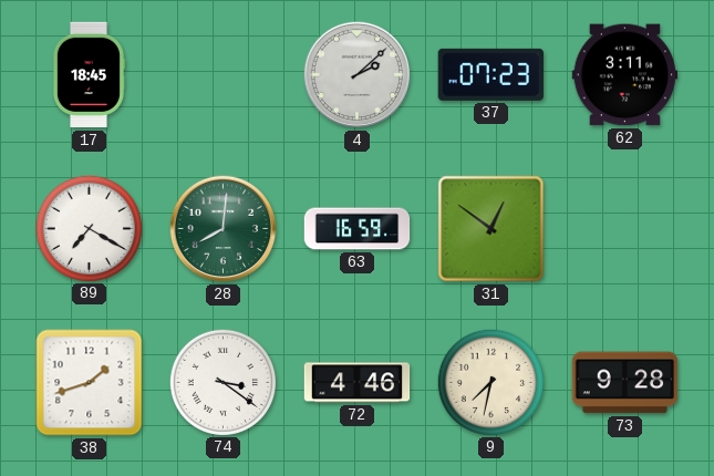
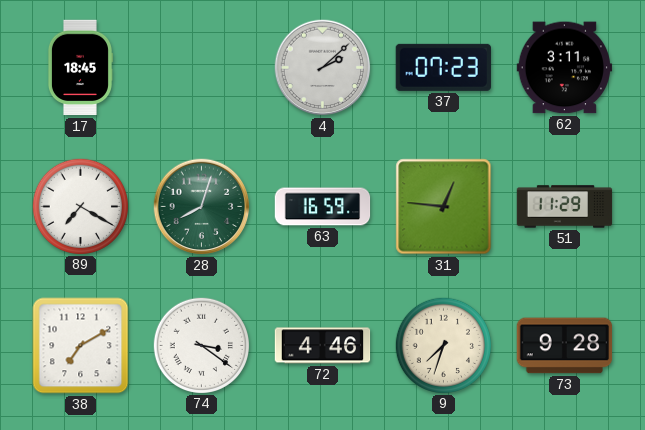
28: 8:01 -> 8:03
31: 12:51 -> 12:46
51: none -> 11:29
38: 1:42 -> 7:10
9: 7:32 -> 7:33
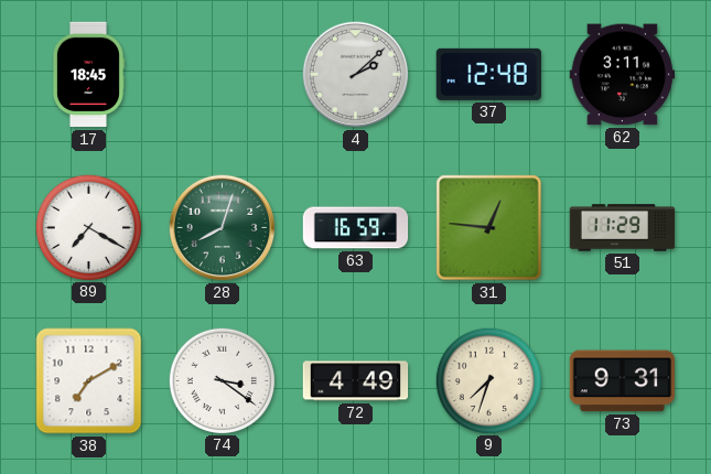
37: 07:23 -> 12:48
72: 4:46 -> 4:49
73: 9:28 -> 9:31
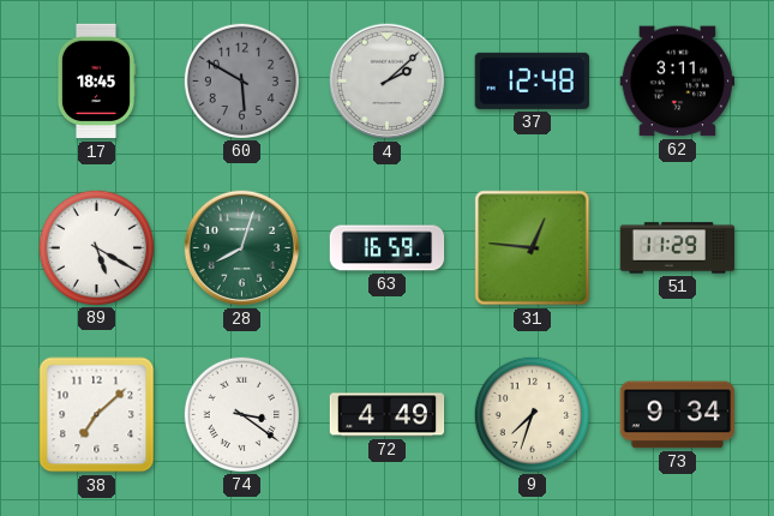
60: none -> 5:50
89: 7:20 -> 5:20
38: 7:10 -> 7:08
73: 9:31 -> 9:34
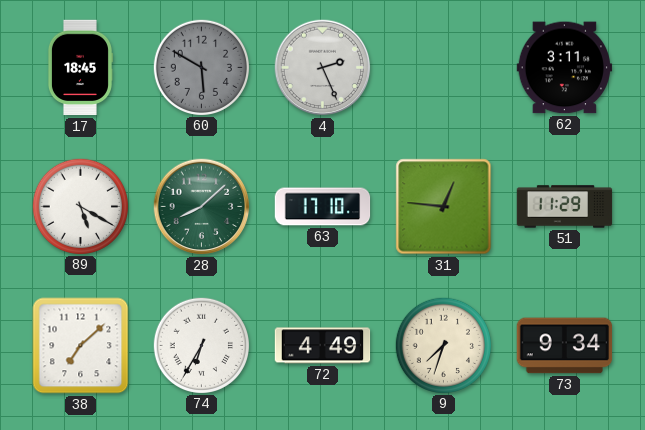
4: 2:08 -> 2:26
37: 12:48 -> none
28: 8:03 -> 8:08
63: 16:59 -> 17:10
74: 3:21 -> 6:35
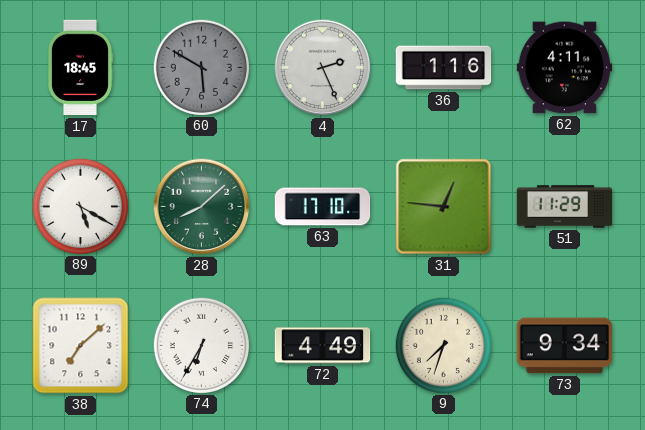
36: none -> 1:16
62: 3:11 -> 4:11
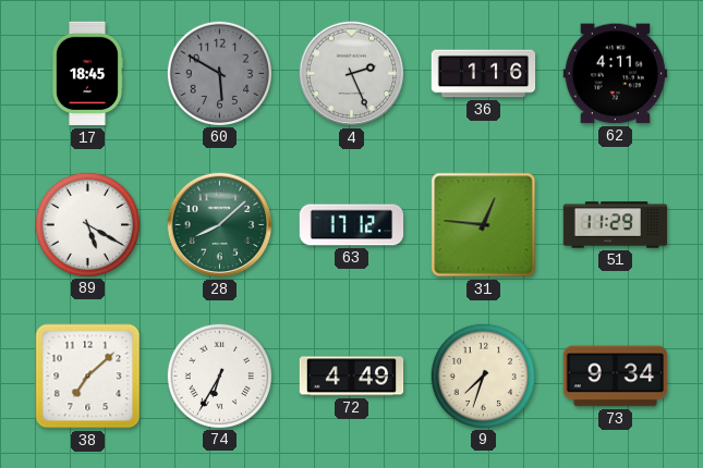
63: 17:10 -> 17:12
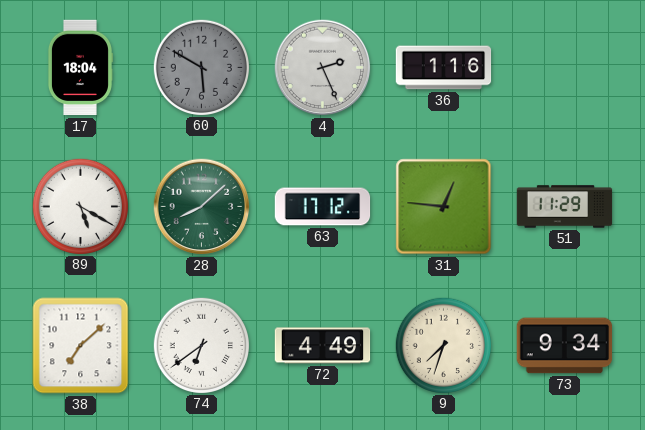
17: 18:45 -> 18:04
62: 4:11 -> none
74: 6:35 -> 6:39
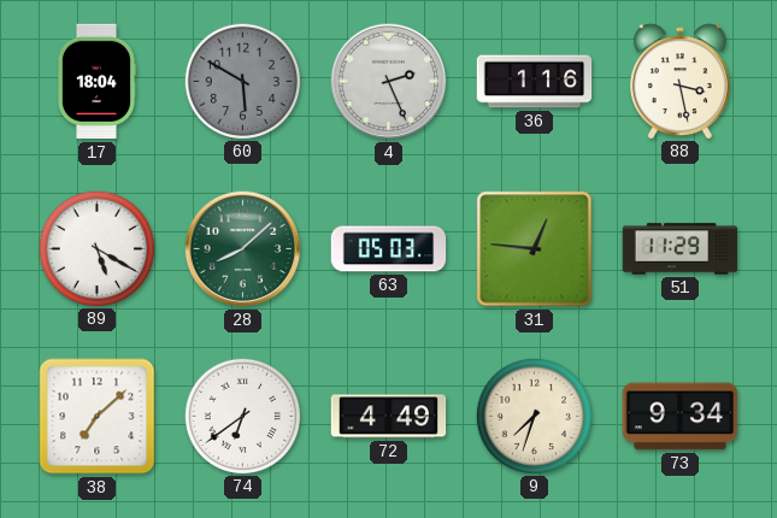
88: none -> 3:28
63: 17:12 -> 05:03
